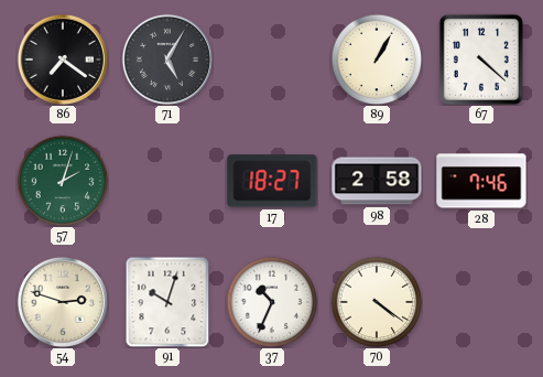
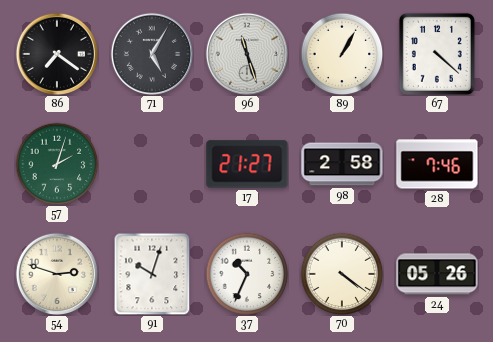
96: none -> 11:27
17: 18:27 -> 21:27
24: none -> 05:26
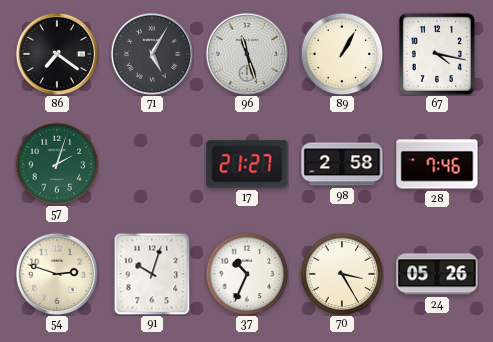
67: 4:22 -> 4:17
70: 4:21 -> 3:25
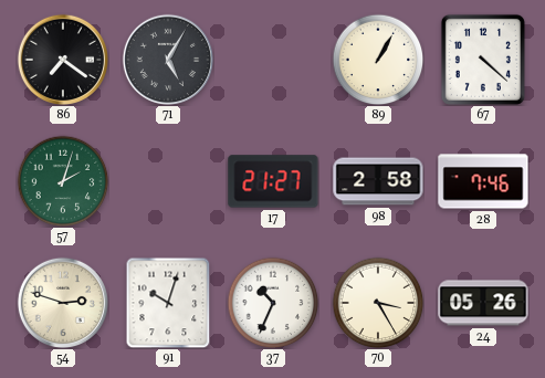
96: 11:27 -> none
67: 4:17 -> 4:22
